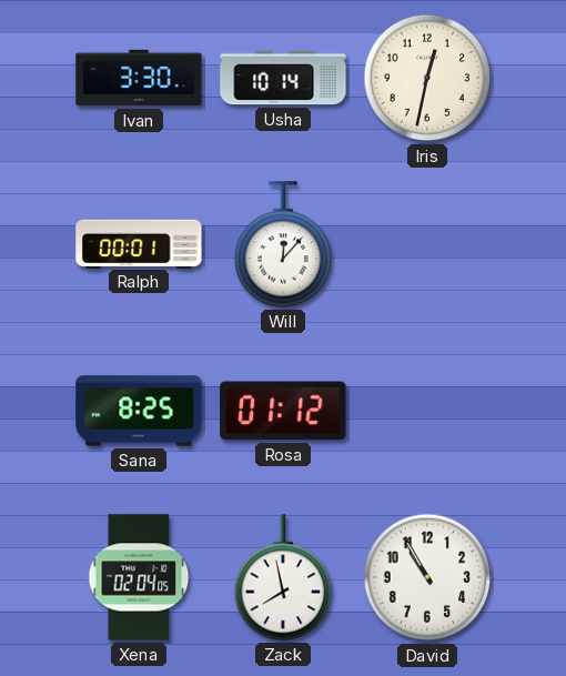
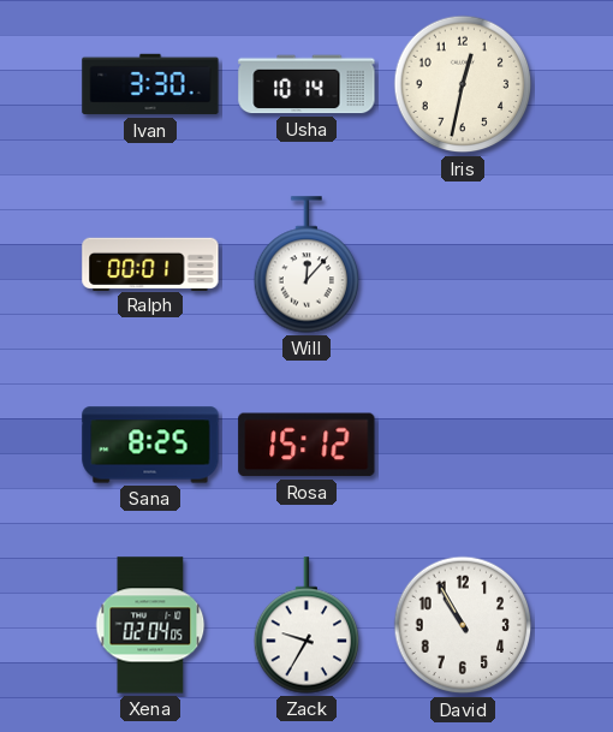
Rosa: 01:12 -> 15:12
Zack: 7:58 -> 9:35
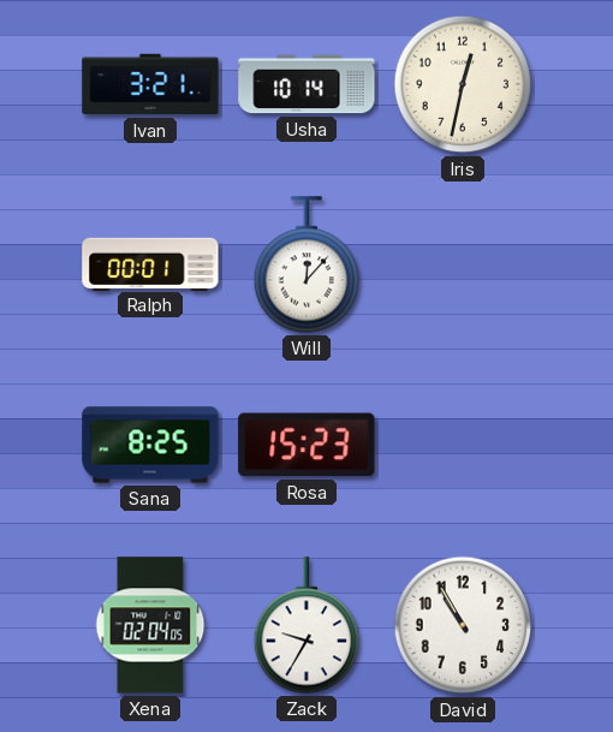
Ivan: 3:30 -> 3:21
Rosa: 15:12 -> 15:23
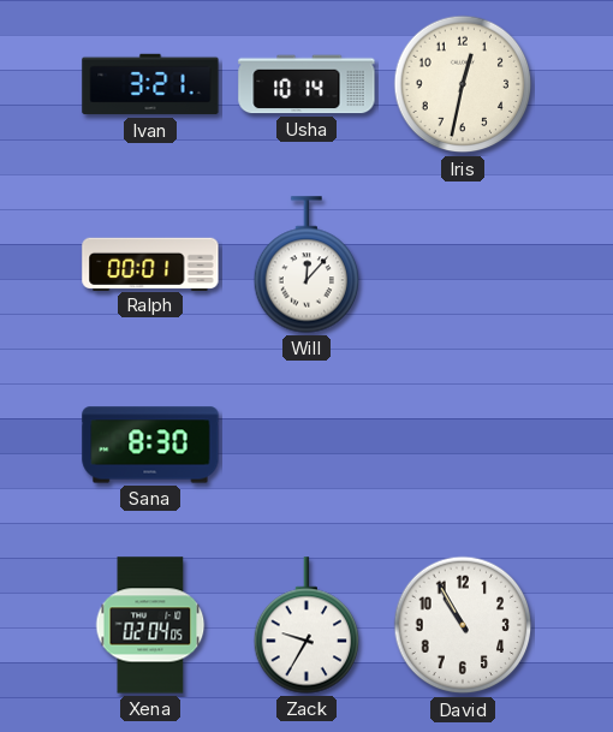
Sana: 8:25 -> 8:30
Rosa: 15:23 -> none
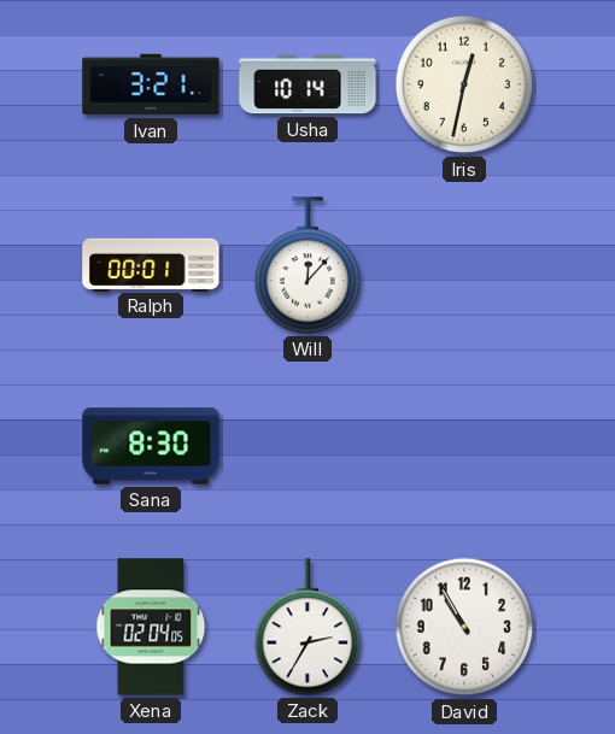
Zack: 9:35 -> 2:35
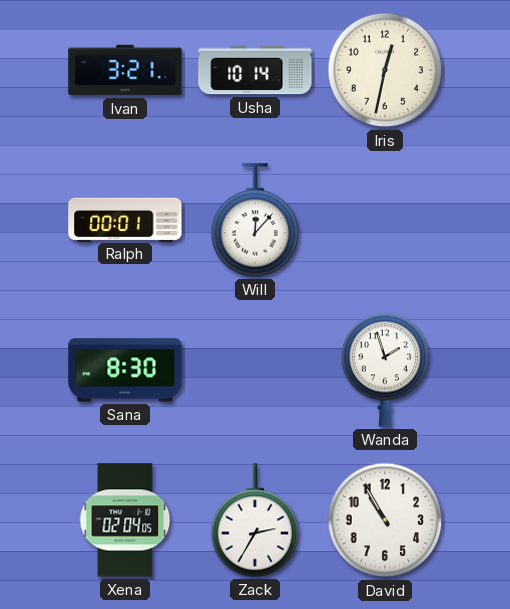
Wanda: none -> 1:57
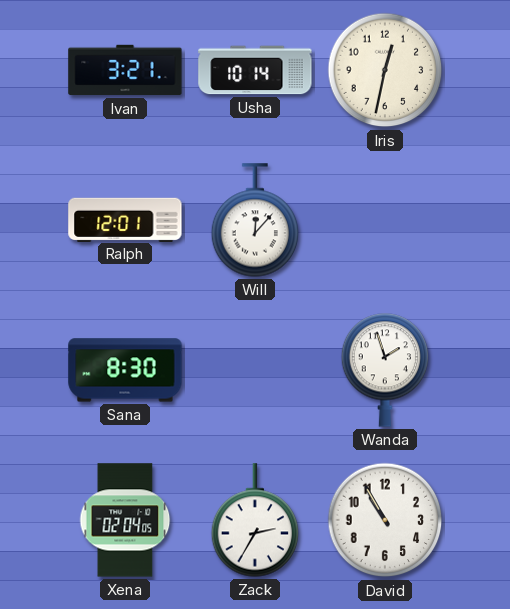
Ralph: 00:01 -> 12:01
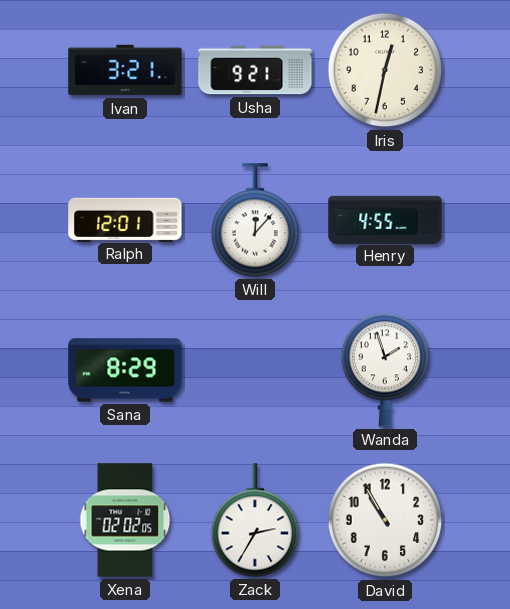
Usha: 10:14 -> 9:21
Henry: none -> 4:55
Sana: 8:30 -> 8:29
Xena: 02:04 -> 02:02
